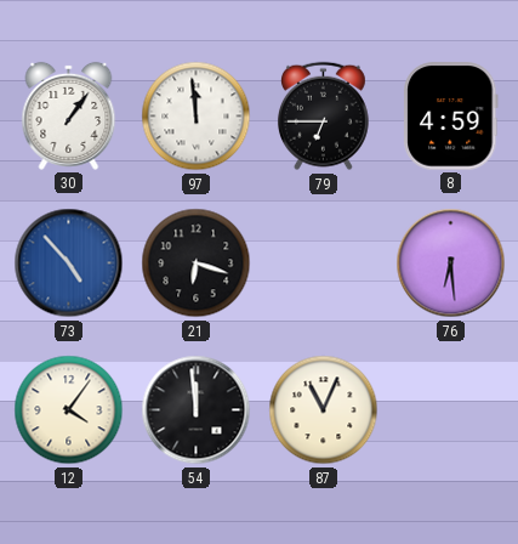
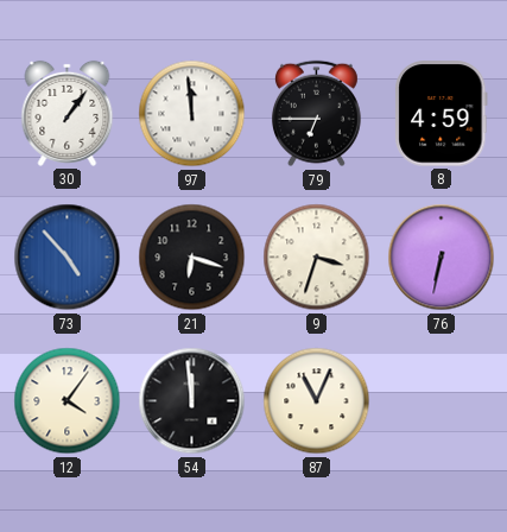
9: none -> 3:33
76: 6:29 -> 6:32
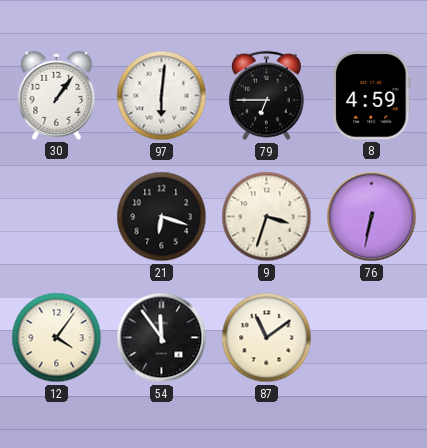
97: 11:59 -> 6:01
73: 4:53 -> none
54: 11:59 -> 11:54
87: 11:04 -> 11:09
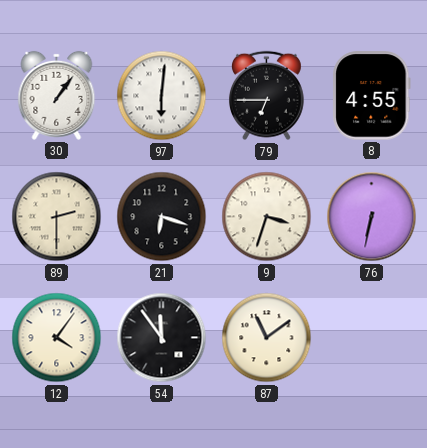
8: 4:59 -> 4:55
89: none -> 2:30
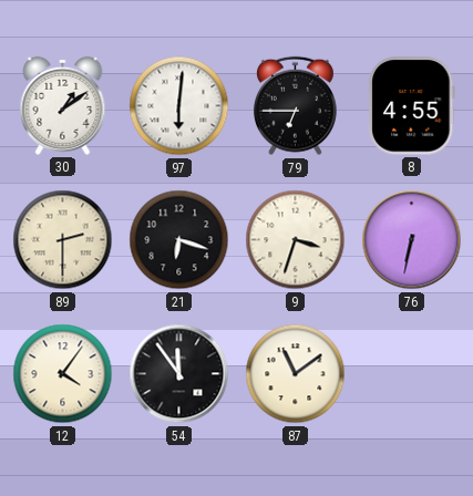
30: 1:06 -> 1:09
